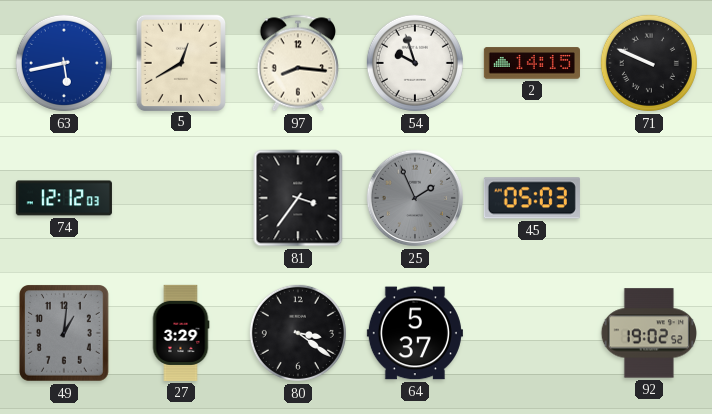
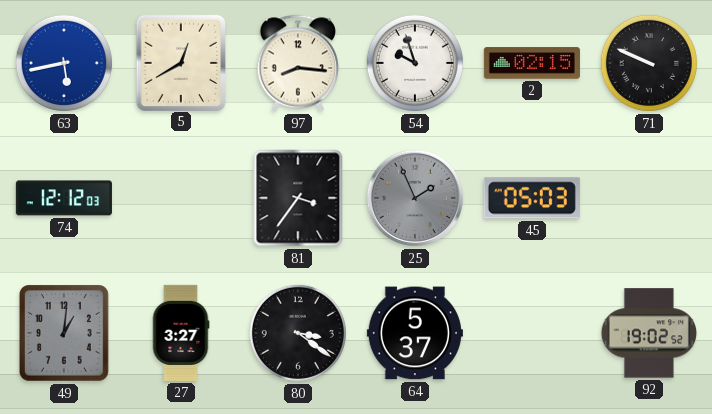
2: 14:15 -> 02:15
27: 3:29 -> 3:27
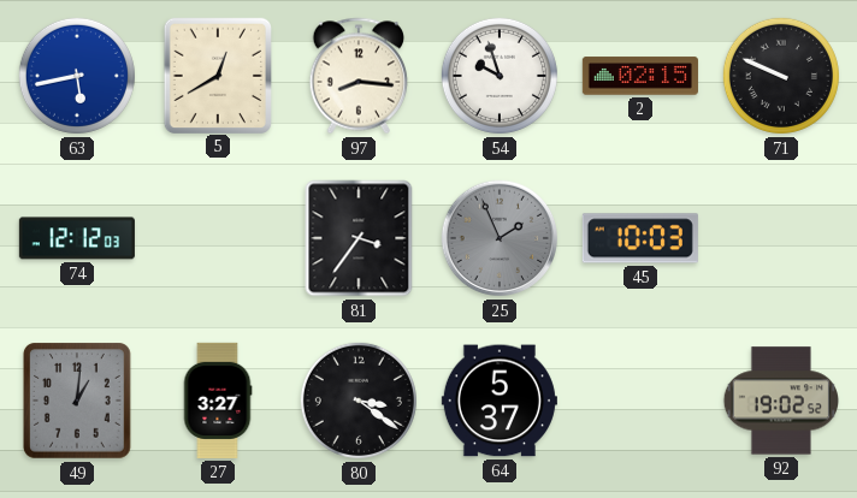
45: 05:03 -> 10:03
